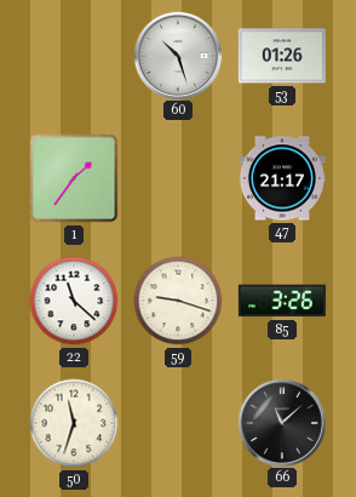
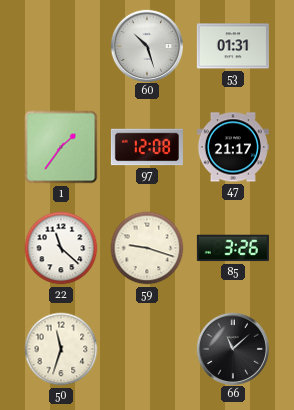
53: 01:26 -> 01:31
97: none -> 12:08
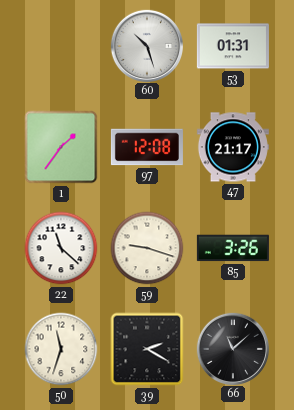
39: none -> 2:20
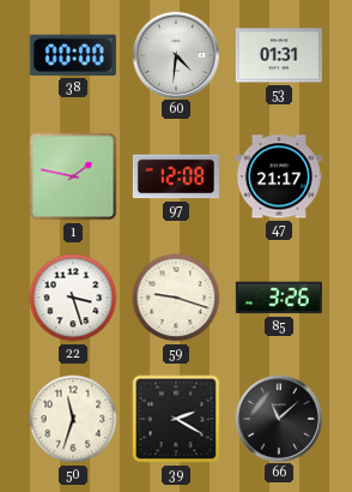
38: none -> 00:00
60: 10:27 -> 4:31
1: 1:36 -> 1:47
22: 11:22 -> 3:27
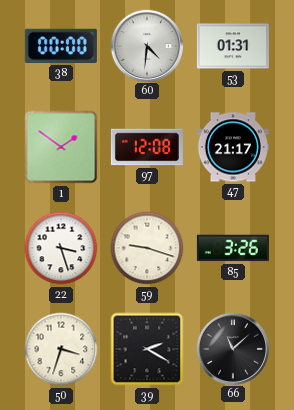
1: 1:47 -> 1:51
50: 11:33 -> 3:33
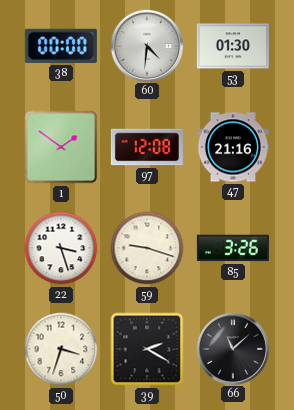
53: 01:31 -> 01:30
47: 21:17 -> 21:16
